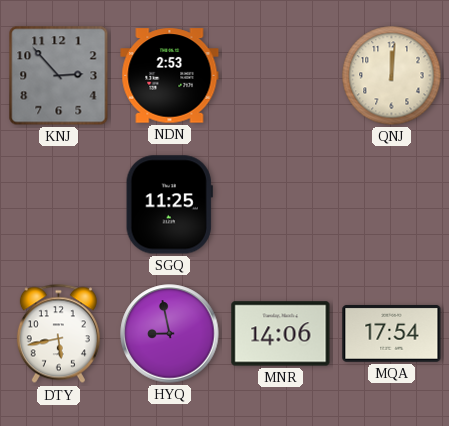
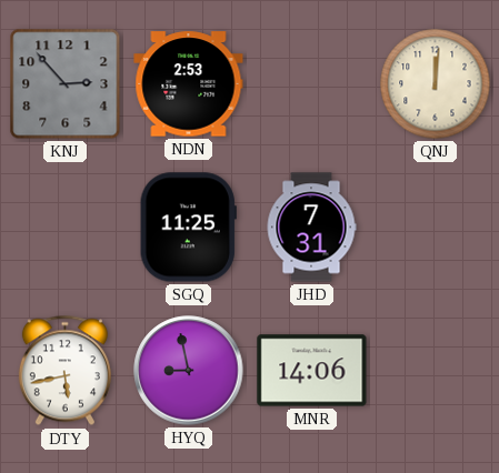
JHD: none -> 7:31
MQA: 17:54 -> none
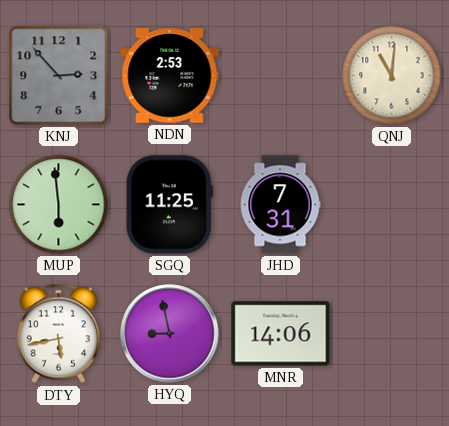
QNJ: 12:01 -> 11:01
MUP: none -> 5:59
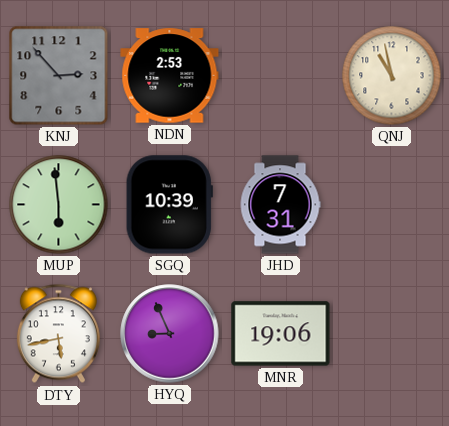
QNJ: 11:01 -> 10:58
SGQ: 11:25 -> 10:39
HYQ: 8:58 -> 8:56
MNR: 14:06 -> 19:06
